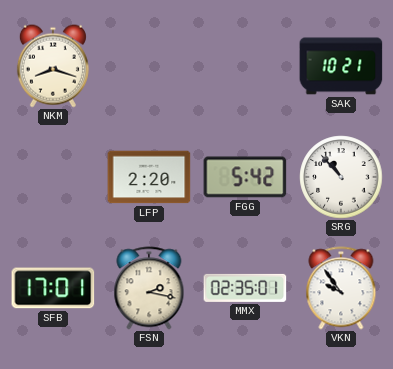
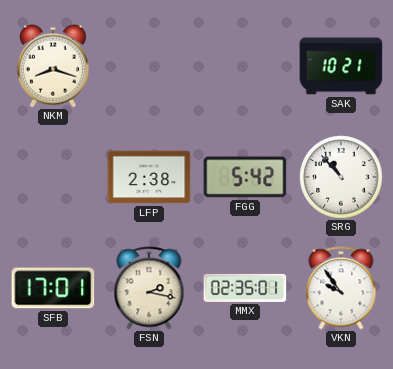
LFP: 2:20 -> 2:38
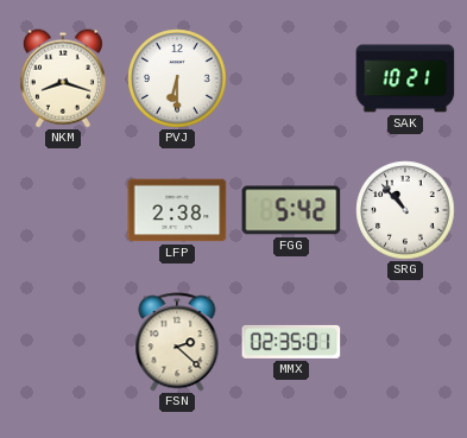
PVJ: none -> 6:30
SFB: 17:01 -> none
FSN: 2:17 -> 2:22
VKN: 9:54 -> none
